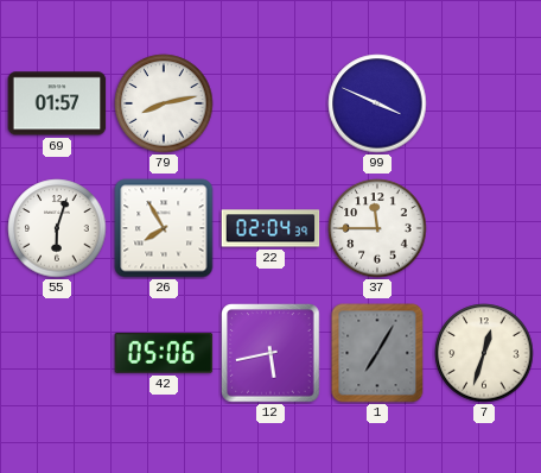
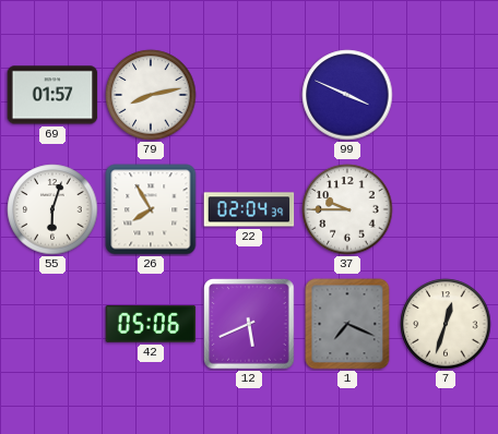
37: 11:45 -> 9:45
12: 5:43 -> 5:41
1: 7:05 -> 7:19
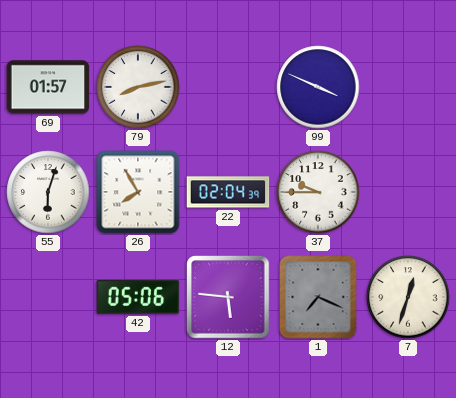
12: 5:41 -> 5:46
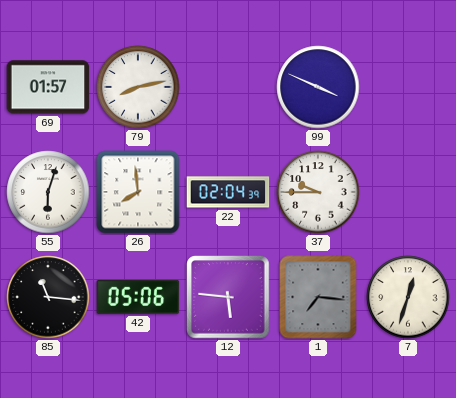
26: 7:55 -> 7:59
85: none -> 11:16
1: 7:19 -> 7:16
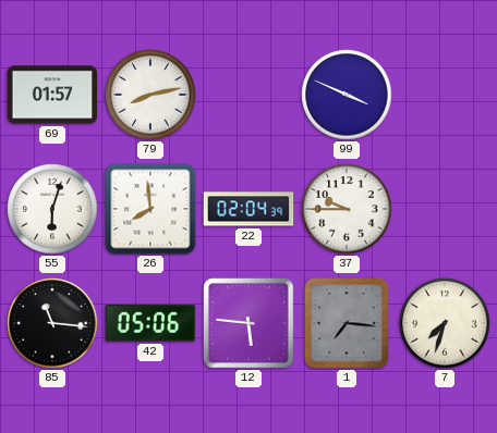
7: 12:33 -> 7:33
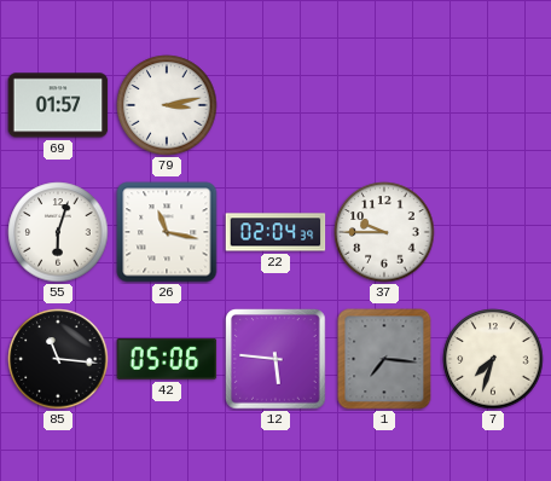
79: 8:13 -> 3:13
99: 3:49 -> none
26: 7:59 -> 11:17
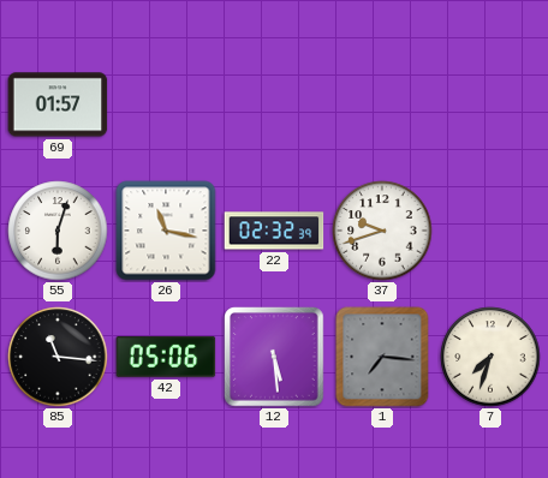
79: 3:13 -> none
22: 02:04 -> 02:32
37: 9:45 -> 9:42
12: 5:46 -> 5:29
